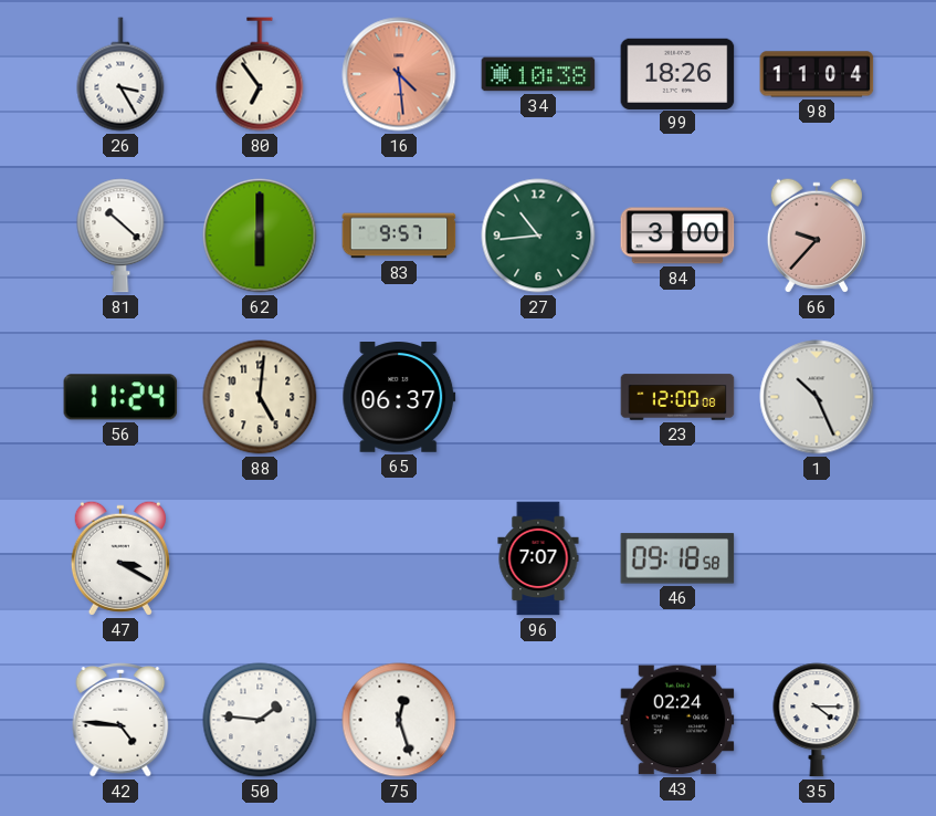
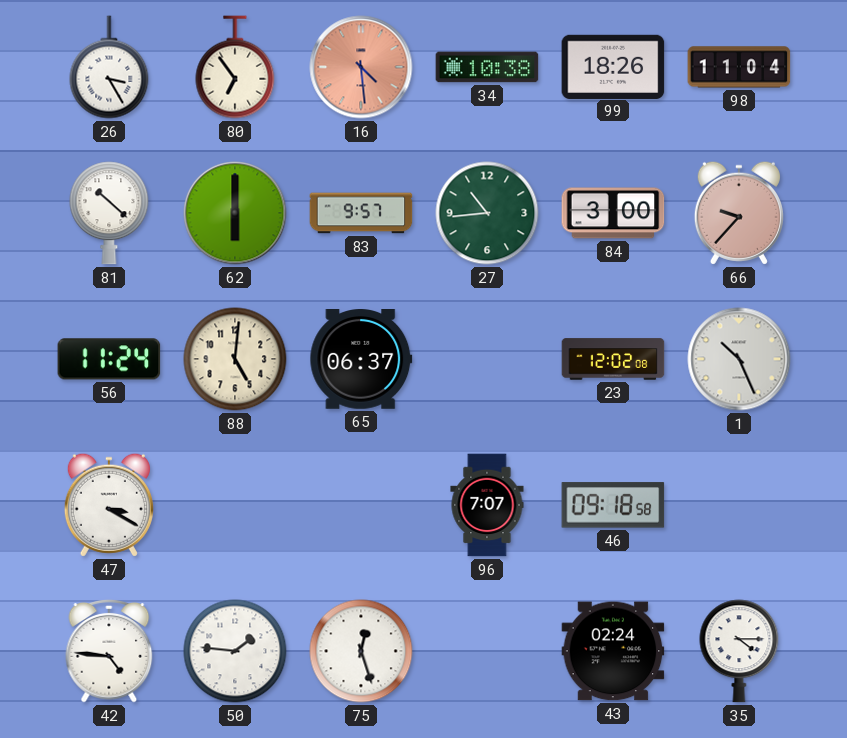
23: 12:00 -> 12:02
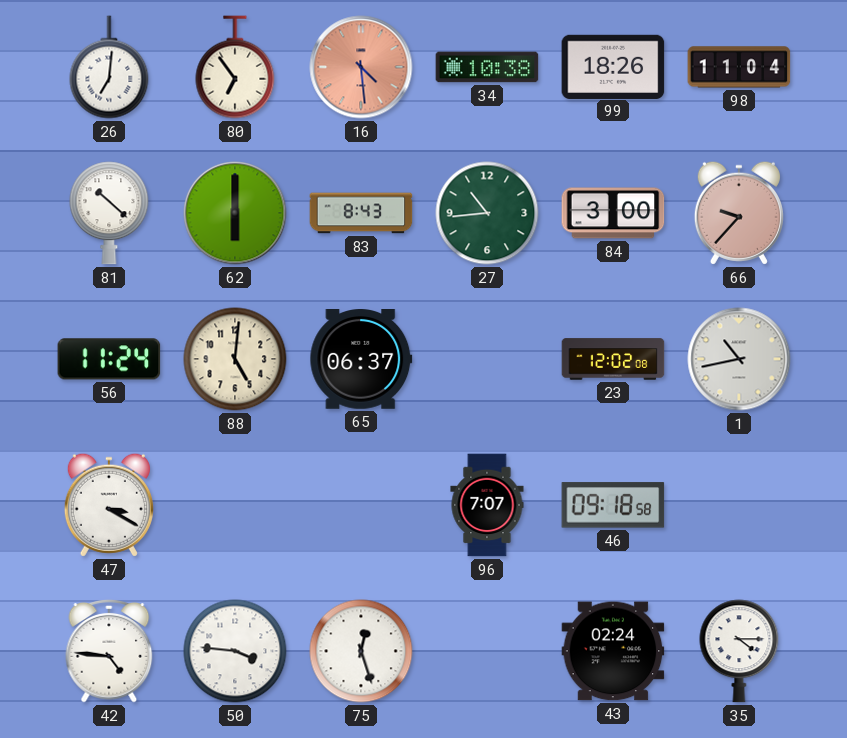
26: 3:25 -> 7:01
83: 9:57 -> 8:43
1: 10:26 -> 10:43
50: 1:46 -> 3:46
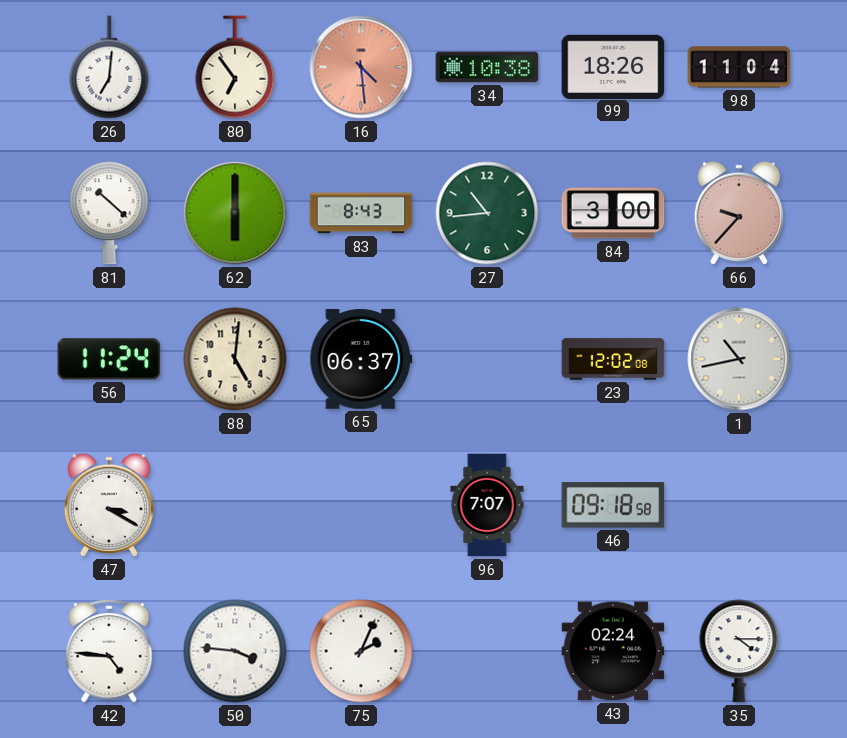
75: 12:27 -> 2:04
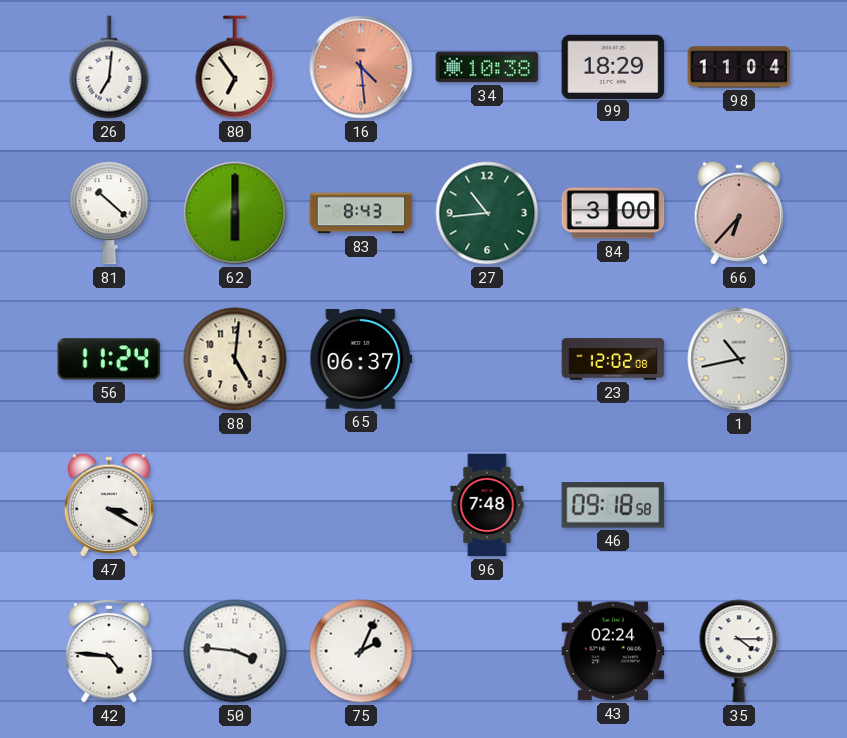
99: 18:26 -> 18:29
66: 9:37 -> 6:37
96: 7:07 -> 7:48
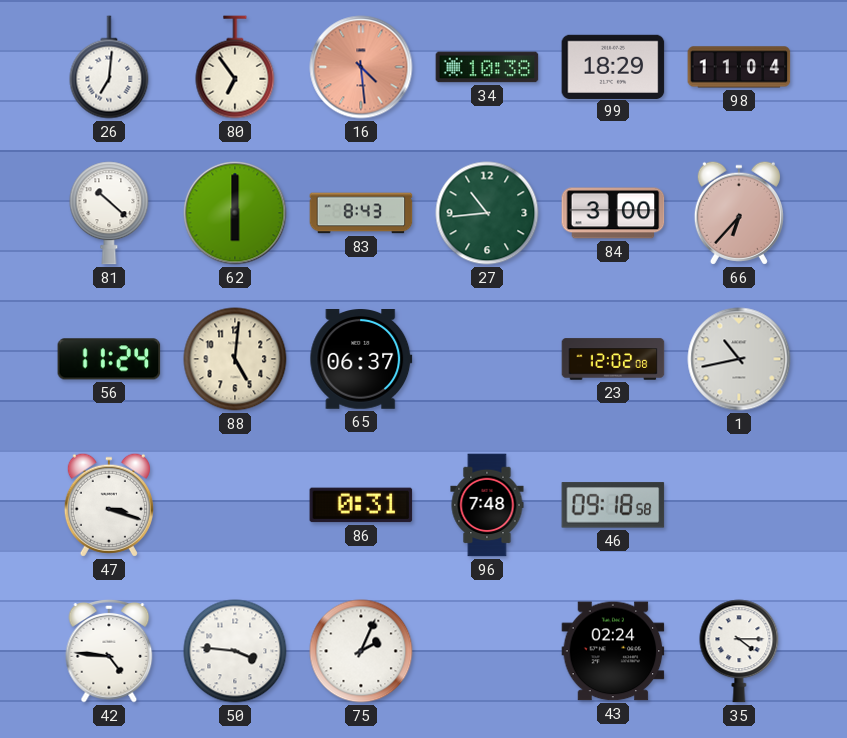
47: 3:20 -> 3:18
86: none -> 0:31
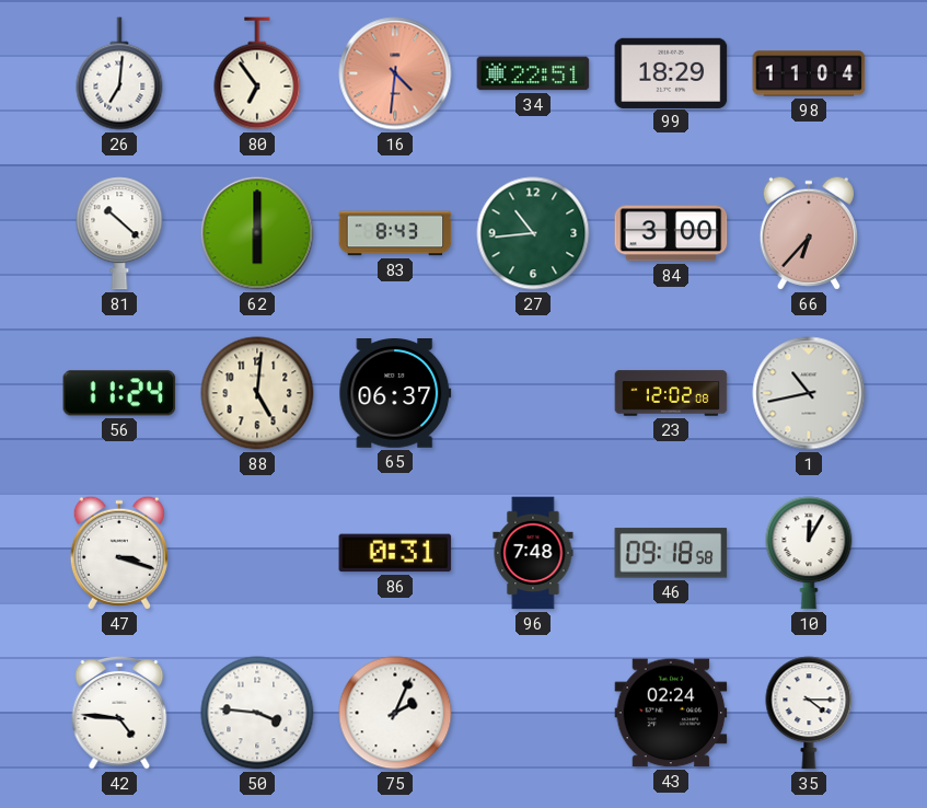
16: 4:29 -> 4:31
34: 10:38 -> 22:51
10: none -> 12:05
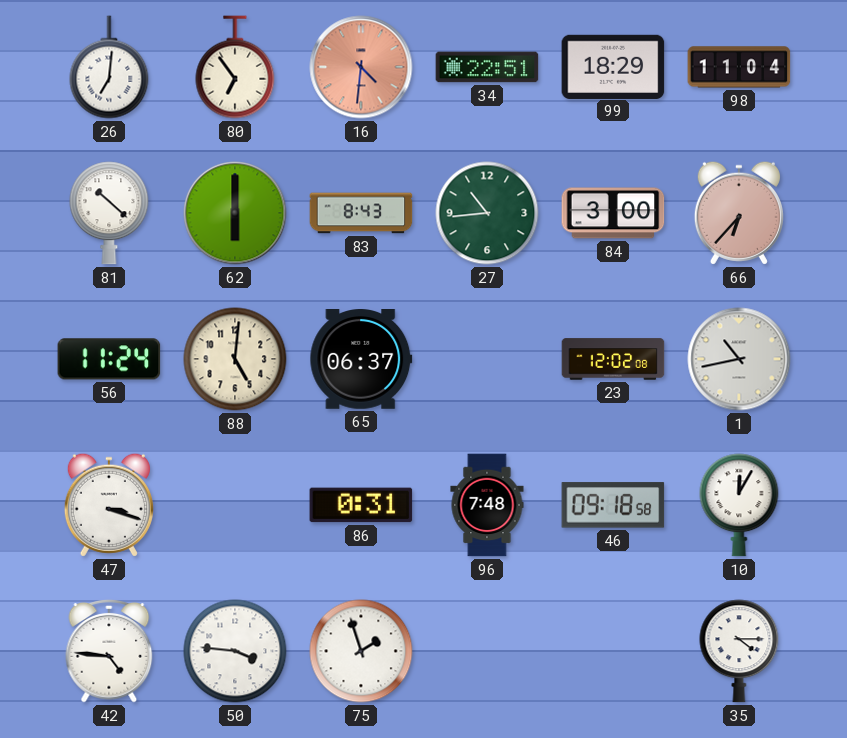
75: 2:04 -> 1:57
43: 02:24 -> none
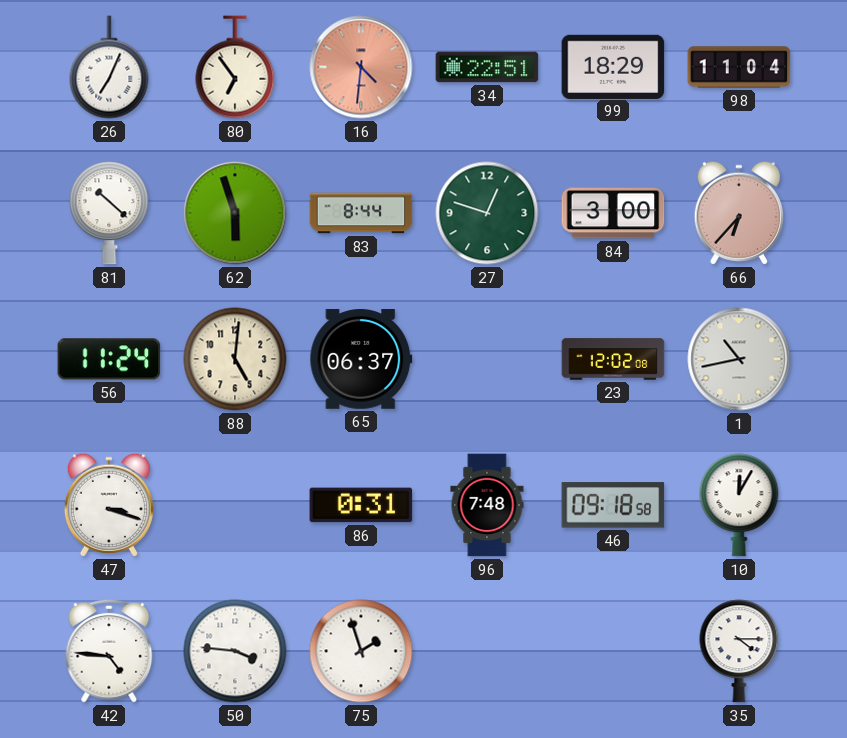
26: 7:01 -> 7:04
62: 6:00 -> 5:57
83: 8:43 -> 8:44
27: 10:44 -> 12:48
